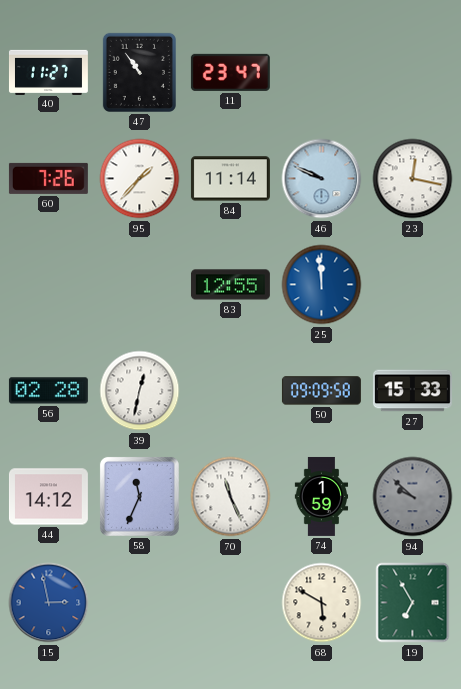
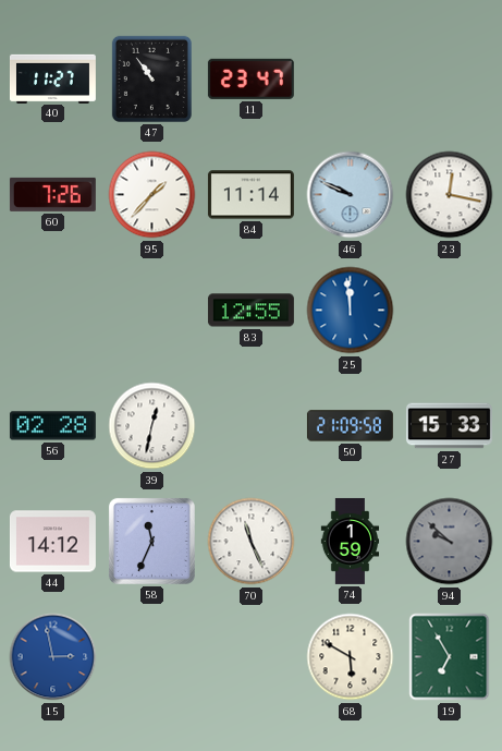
50: 09:09 -> 21:09
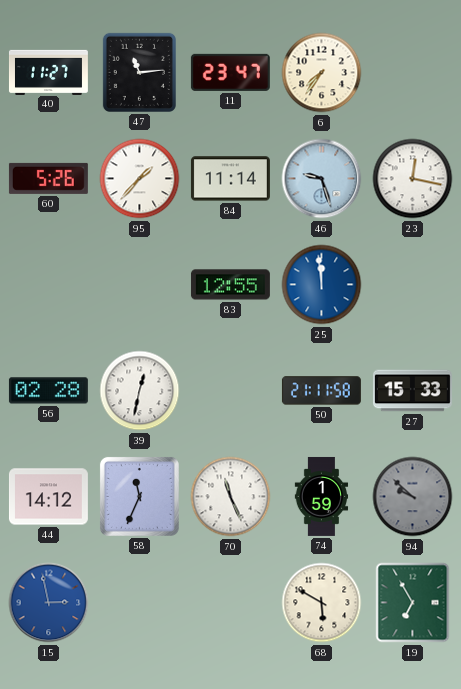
47: 10:54 -> 11:14
6: none -> 7:36
60: 7:26 -> 5:26
46: 9:49 -> 9:27
50: 21:09 -> 21:11
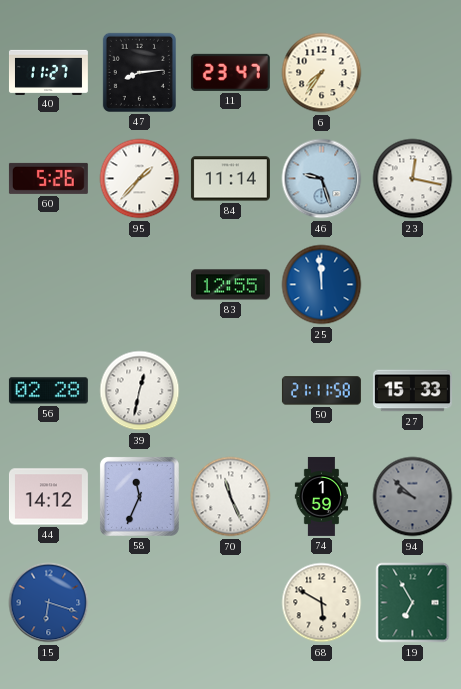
47: 11:14 -> 8:14
15: 2:58 -> 6:18
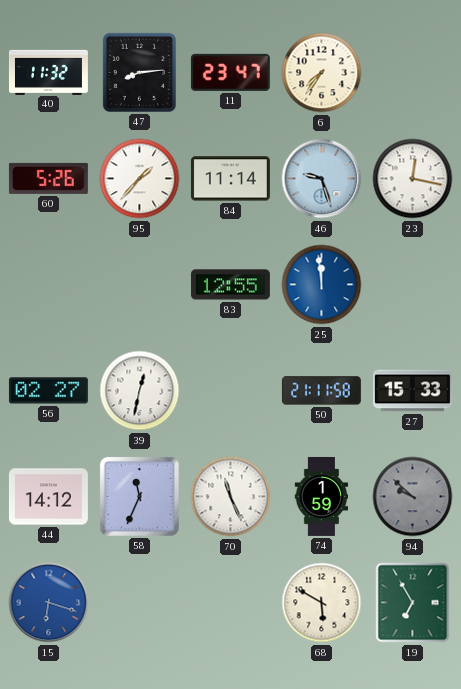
40: 11:27 -> 11:32
56: 02:28 -> 02:27
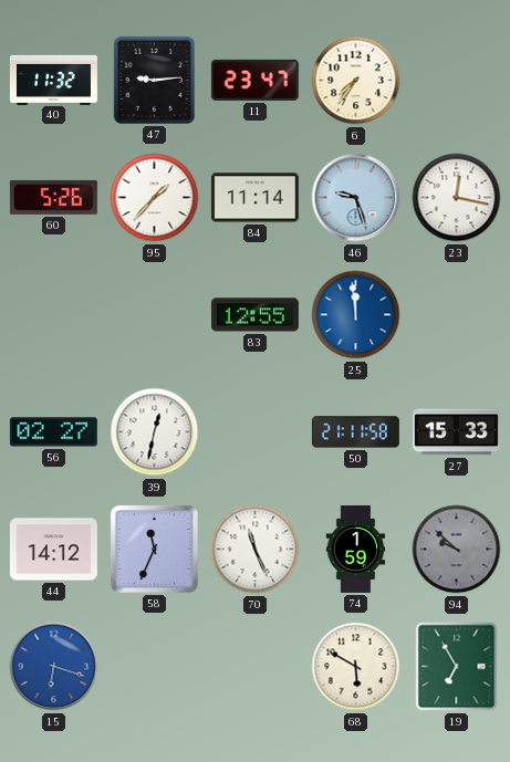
47: 8:14 -> 9:14
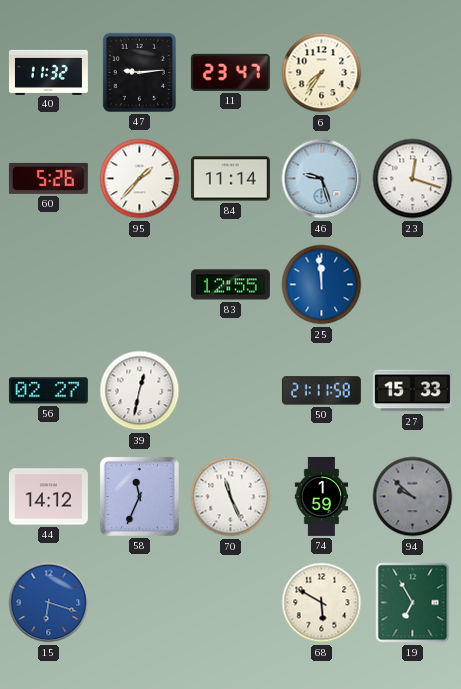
23: 12:17 -> 12:18
